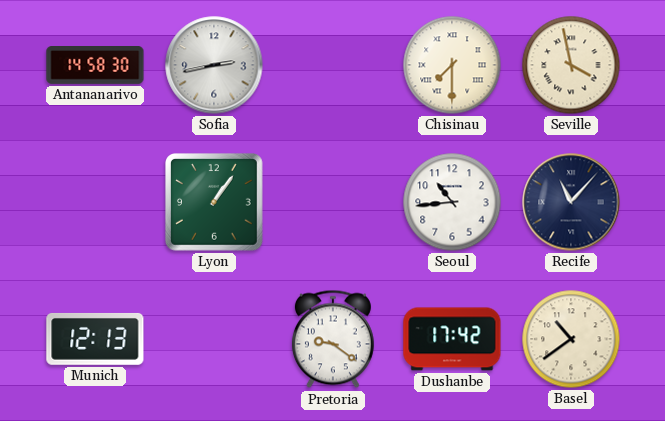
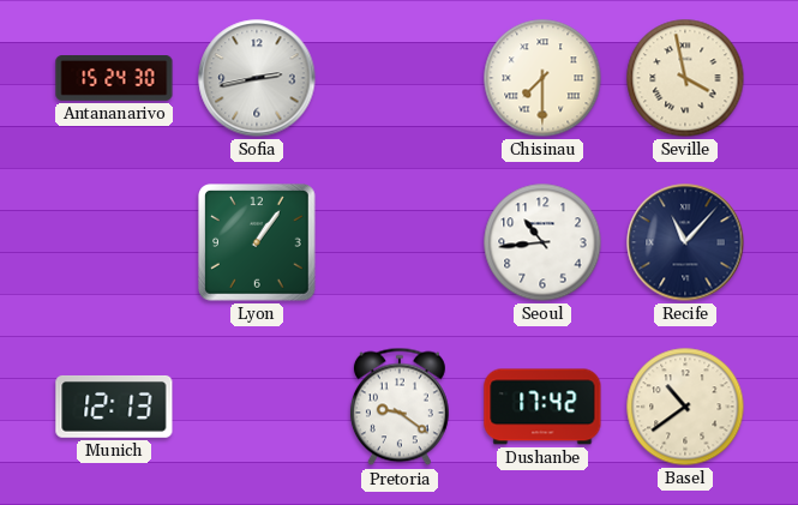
Antananarivo: 14:58 -> 15:24
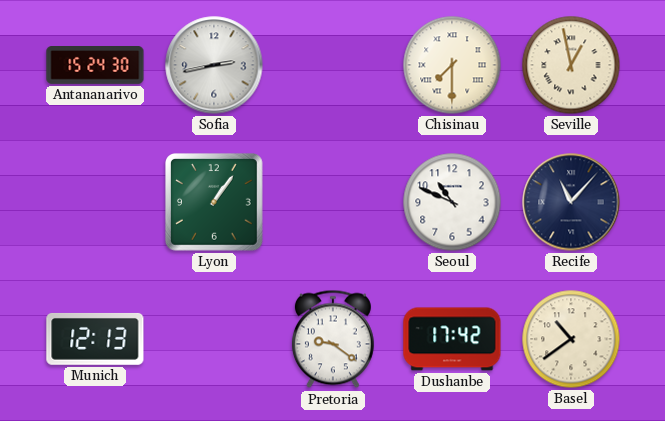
Seville: 3:58 -> 12:58
Seoul: 10:44 -> 10:49
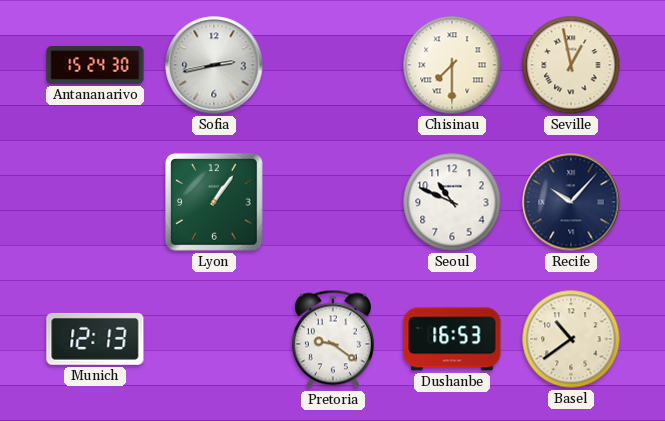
Recife: 11:07 -> 10:07
Dushanbe: 17:42 -> 16:53
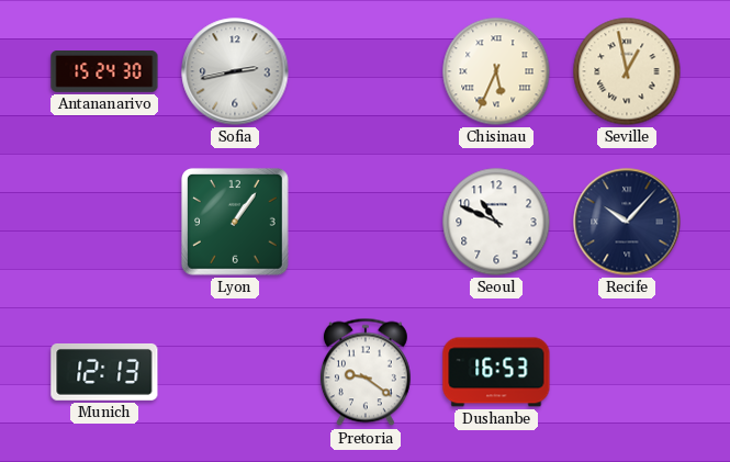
Chisinau: 7:30 -> 5:34
Basel: 10:39 -> none
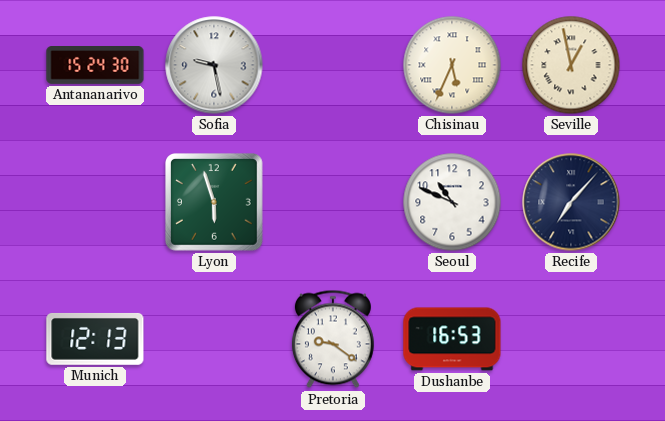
Sofia: 2:43 -> 9:28
Lyon: 1:06 -> 5:57
Recife: 10:07 -> 7:07
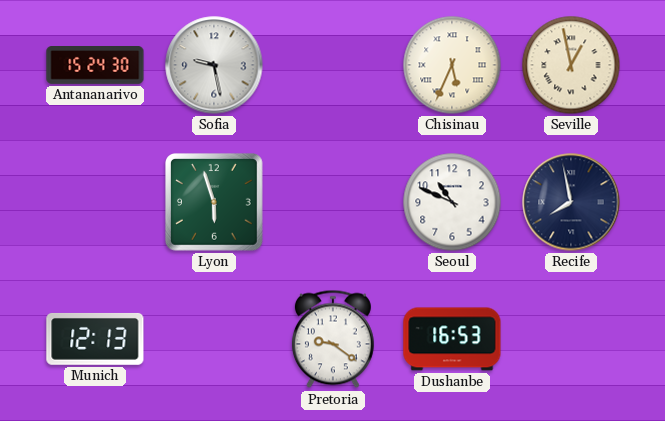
Recife: 7:07 -> 7:58
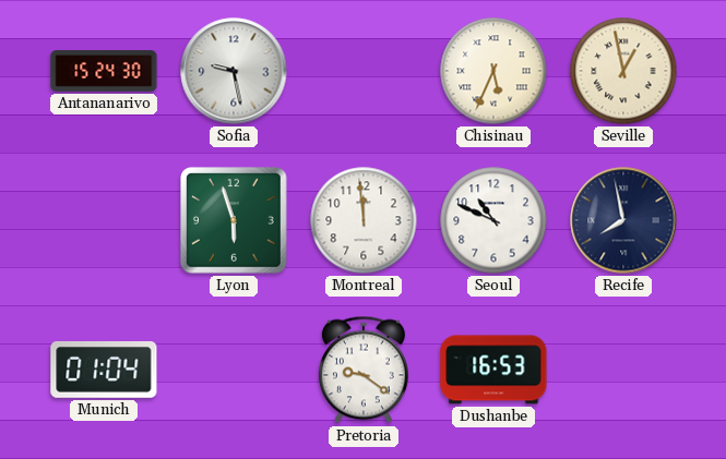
Montreal: none -> 11:59
Munich: 12:13 -> 01:04
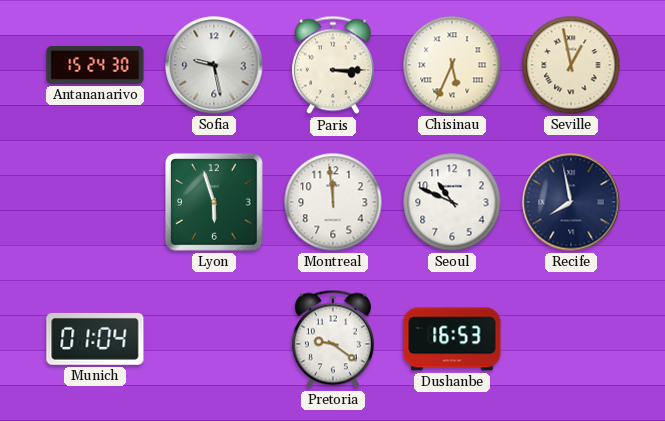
Paris: none -> 3:15
